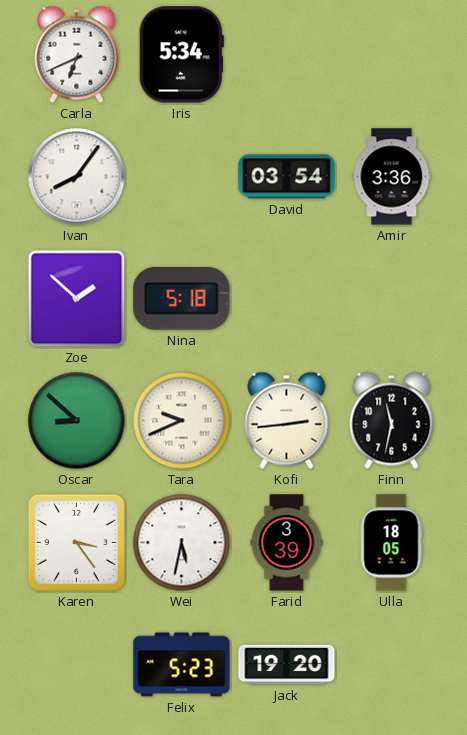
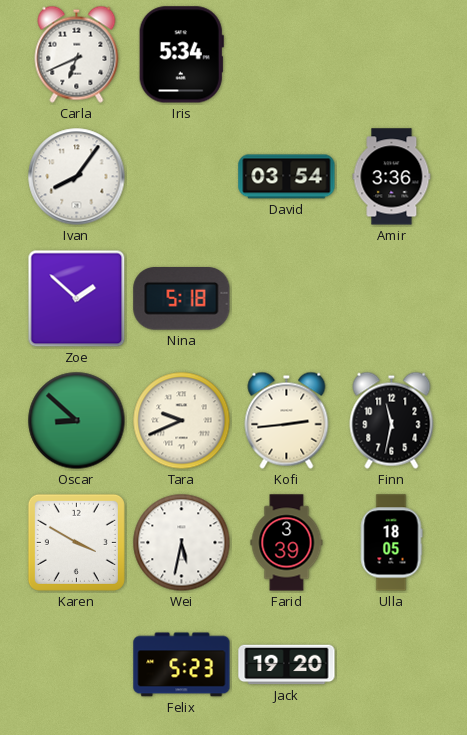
Karen: 3:24 -> 3:50
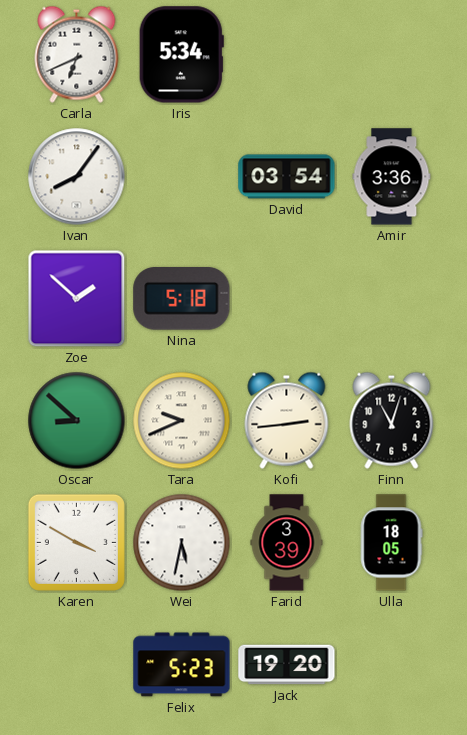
Finn: 11:32 -> 11:03
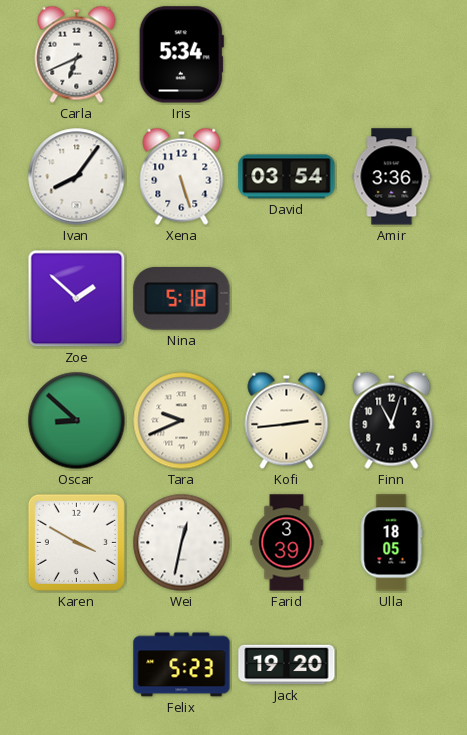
Xena: none -> 5:27
Wei: 5:32 -> 12:32
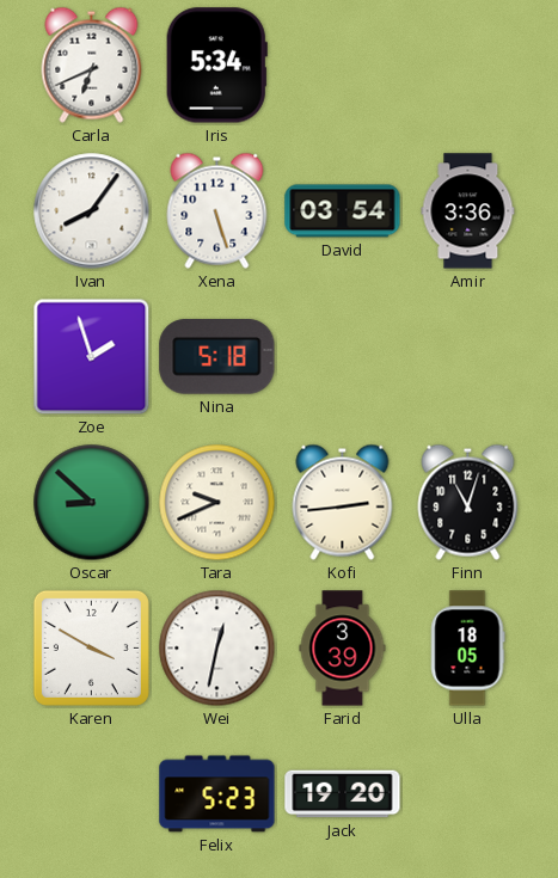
Zoe: 1:52 -> 1:57
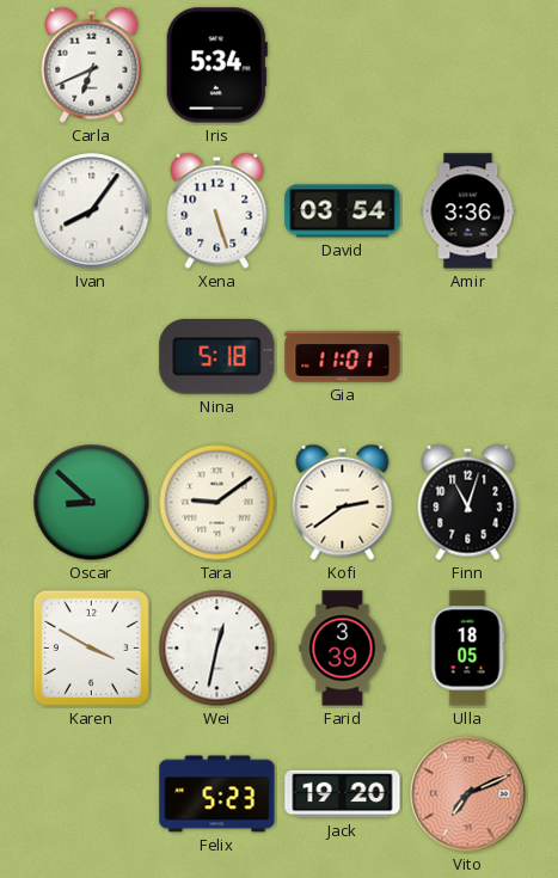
Zoe: 1:57 -> none
Gia: none -> 11:01
Tara: 9:41 -> 9:09
Kofi: 2:44 -> 2:39
Vito: none -> 7:11
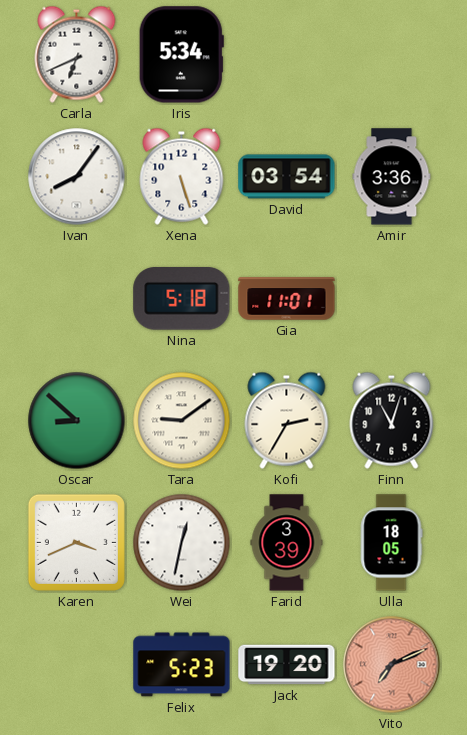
Kofi: 2:39 -> 2:35
Karen: 3:50 -> 3:41
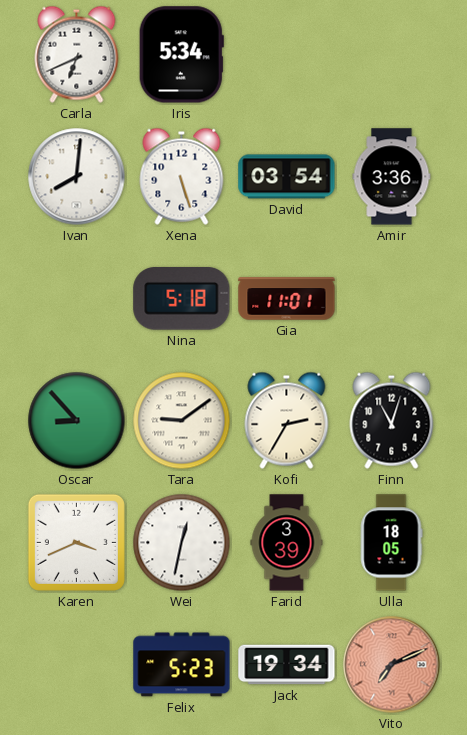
Ivan: 8:06 -> 8:01
Oscar: 8:52 -> 8:53
Jack: 19:20 -> 19:34
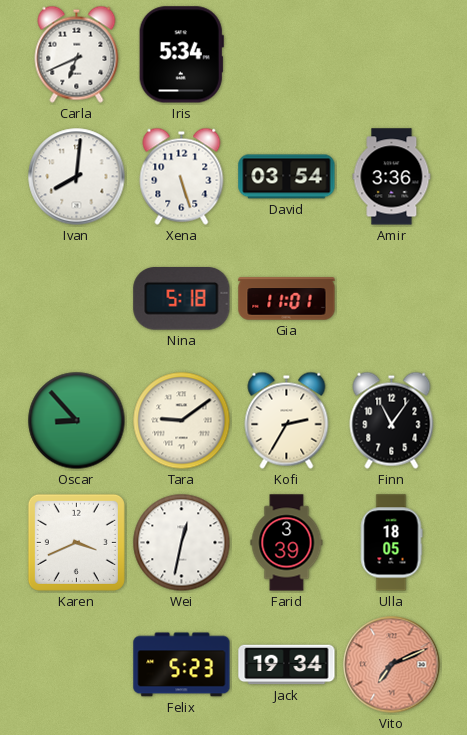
Finn: 11:03 -> 11:06
